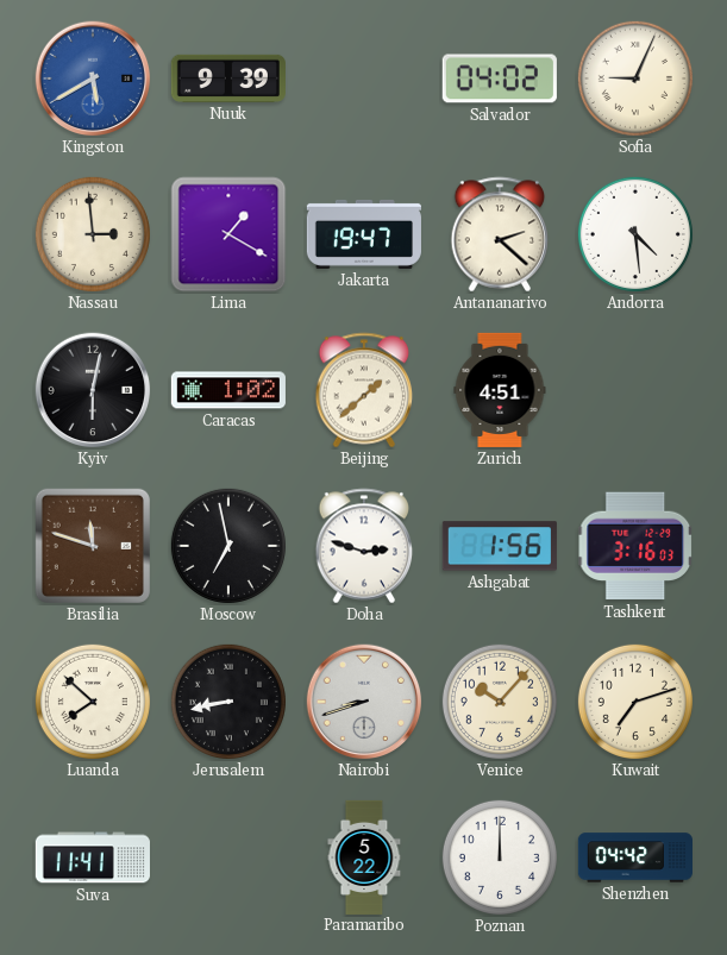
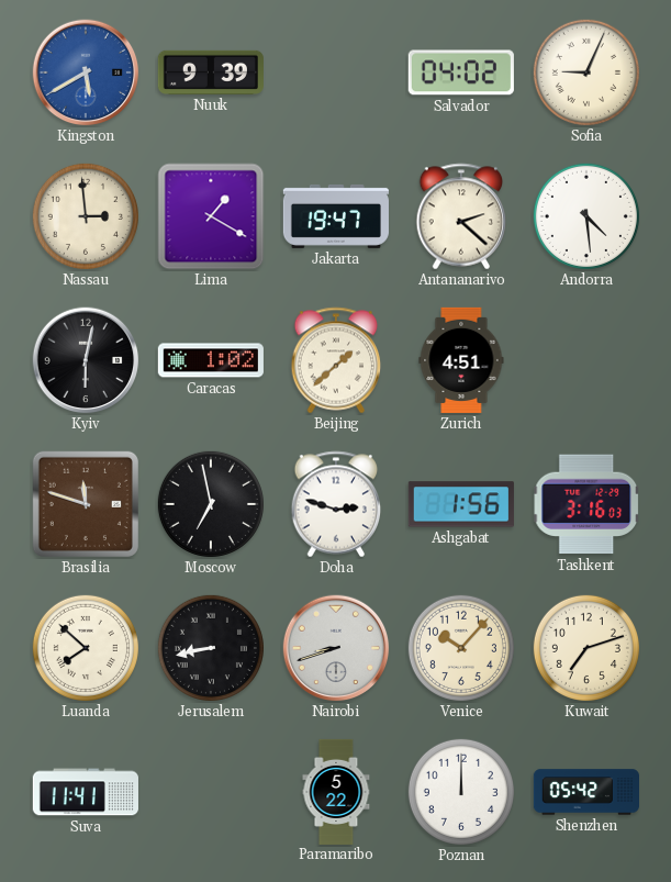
Shenzhen: 04:42 -> 05:42
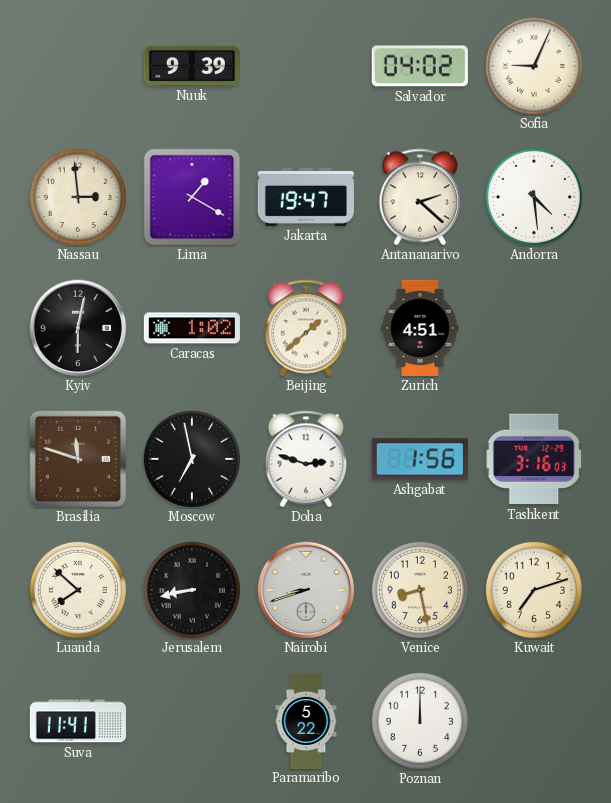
Kingston: 5:40 -> none
Venice: 10:07 -> 8:28
Shenzhen: 05:42 -> none
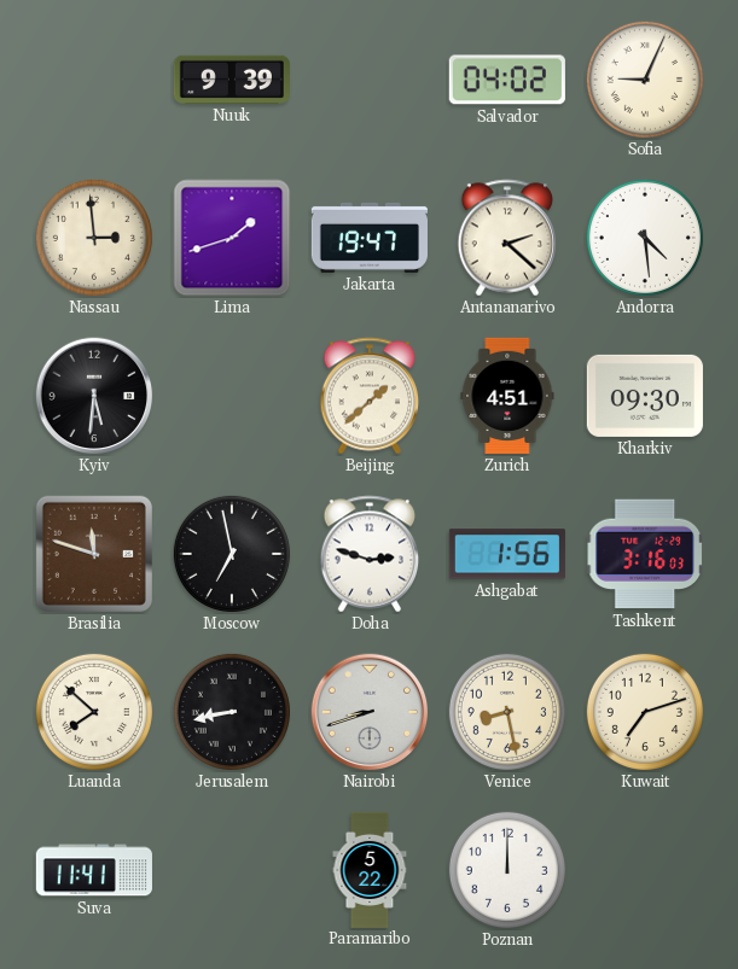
Lima: 1:20 -> 1:42
Kyiv: 6:02 -> 5:31
Caracas: 1:02 -> none
Kharkiv: none -> 09:30
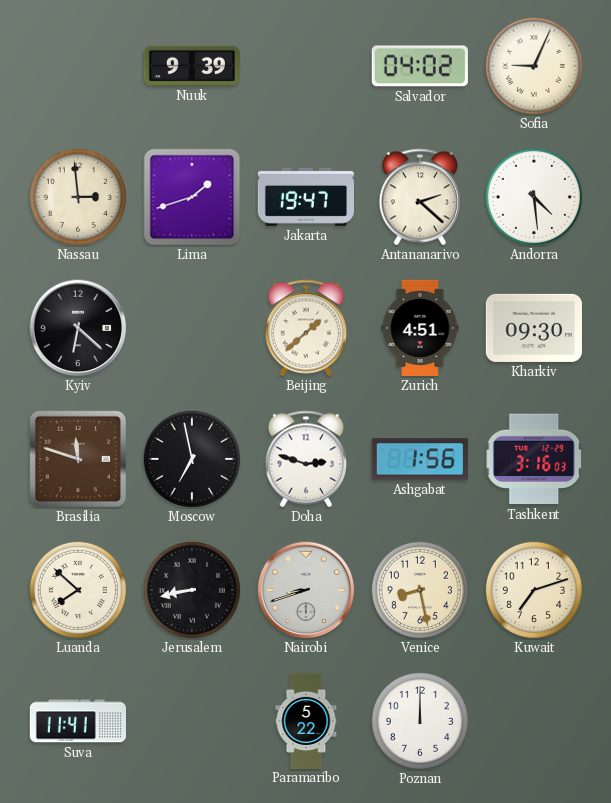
Kyiv: 5:31 -> 6:22
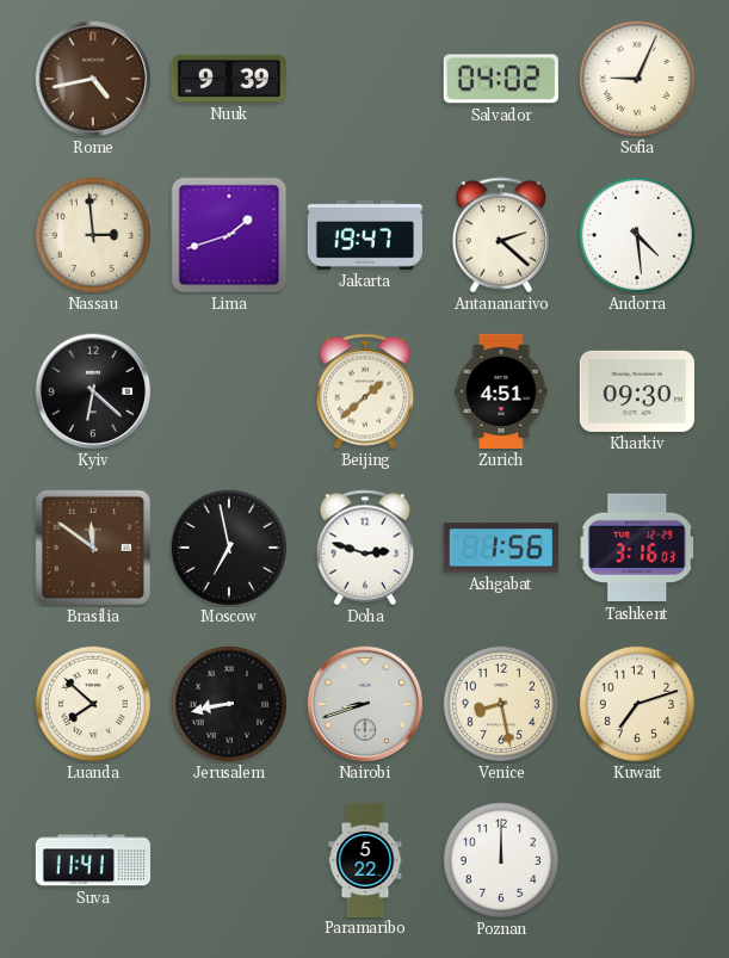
Rome: none -> 4:43
Brasilia: 11:48 -> 11:51
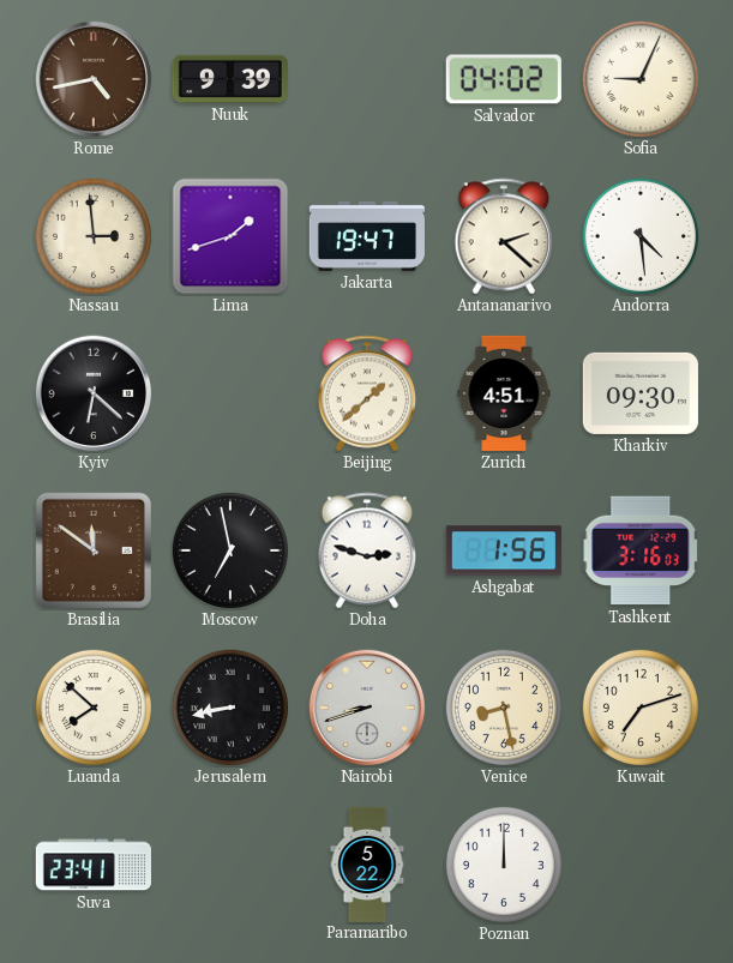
Suva: 11:41 -> 23:41
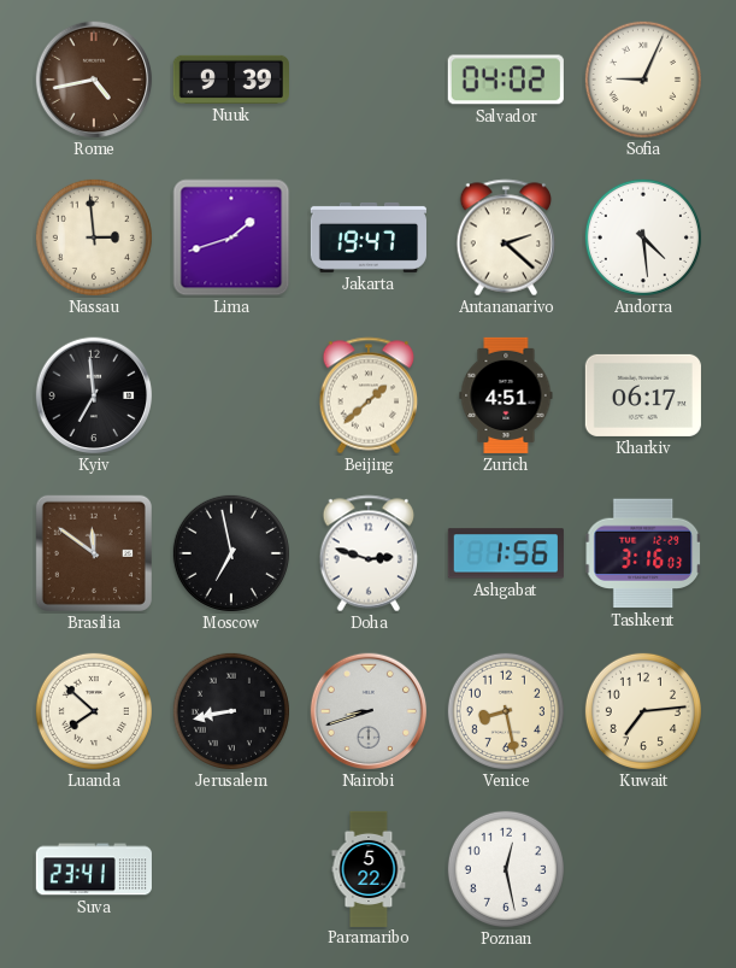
Kyiv: 6:22 -> 6:59
Kharkiv: 09:30 -> 06:17
Kuwait: 7:12 -> 7:14
Poznan: 12:00 -> 12:28
